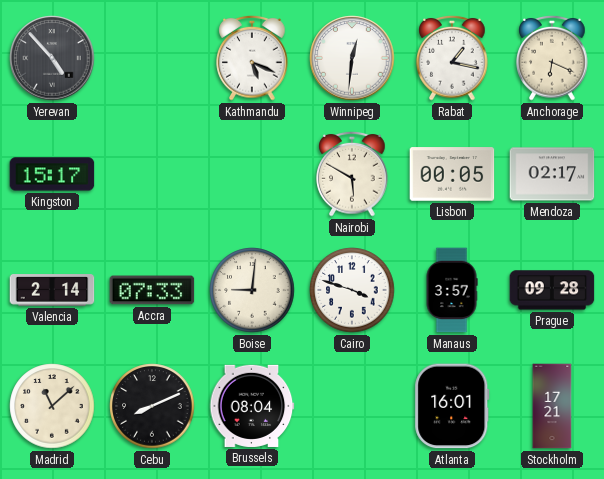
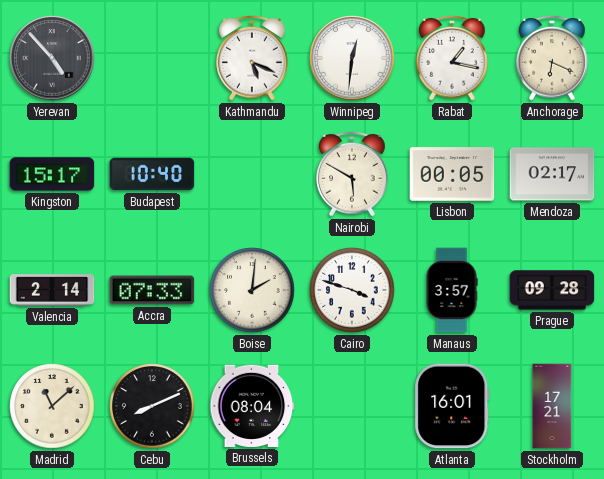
Budapest: none -> 10:40
Boise: 9:01 -> 2:01
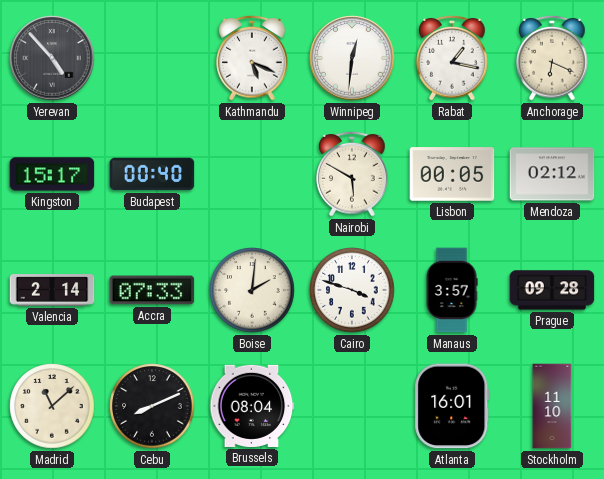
Budapest: 10:40 -> 00:40
Mendoza: 02:17 -> 02:12
Stockholm: 17:21 -> 11:10
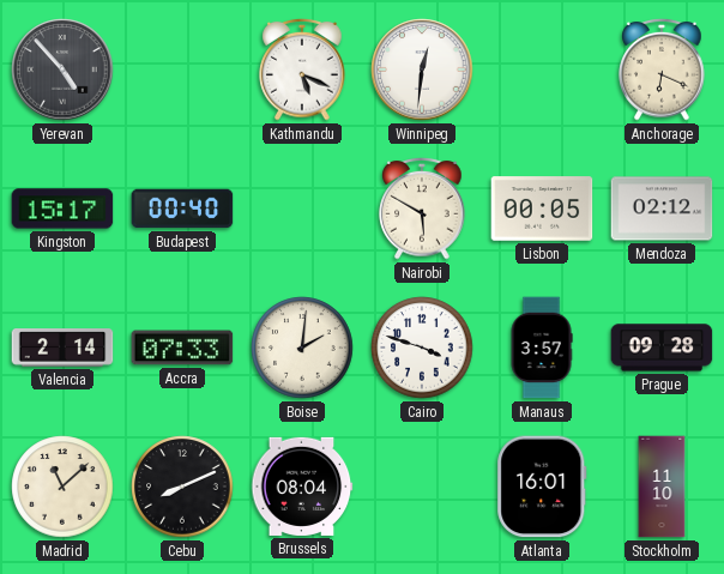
Rabat: 1:17 -> none
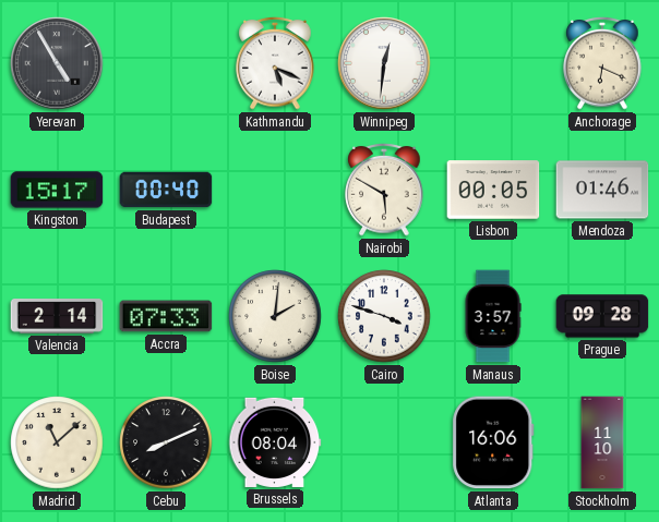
Yerevan: 4:53 -> 4:55
Mendoza: 02:12 -> 01:46
Atlanta: 16:01 -> 16:06
